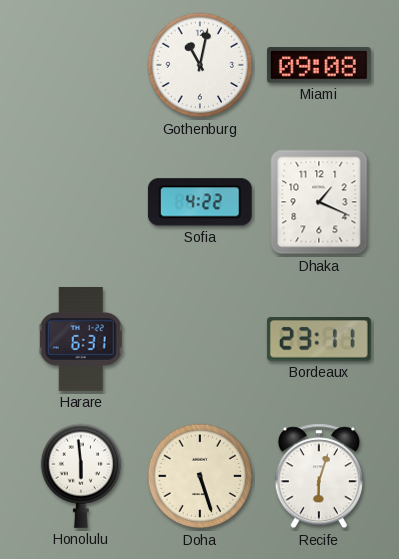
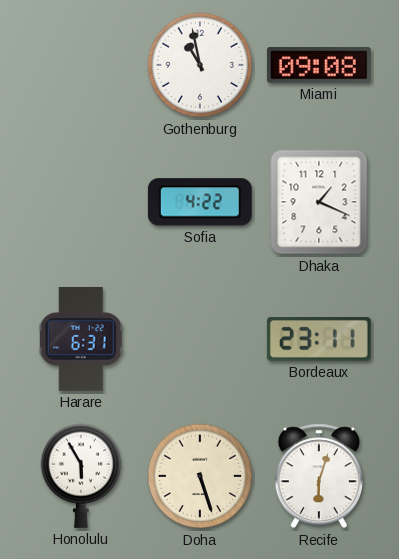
Gothenburg: 11:02 -> 10:58
Honolulu: 5:59 -> 5:55
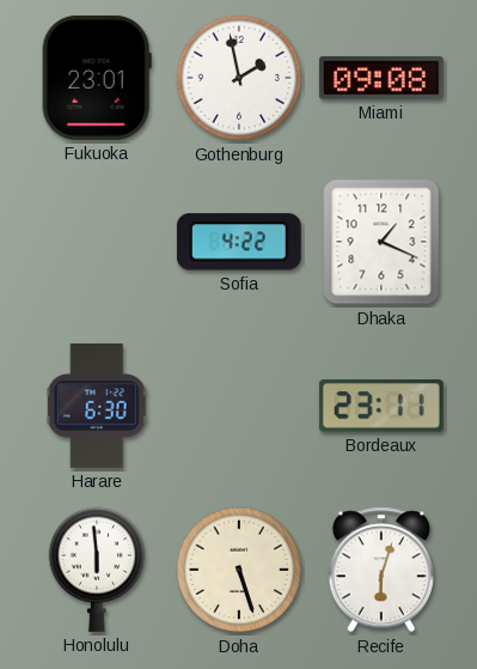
Fukuoka: none -> 23:01
Gothenburg: 10:58 -> 1:58
Harare: 6:31 -> 6:30
Honolulu: 5:55 -> 5:59
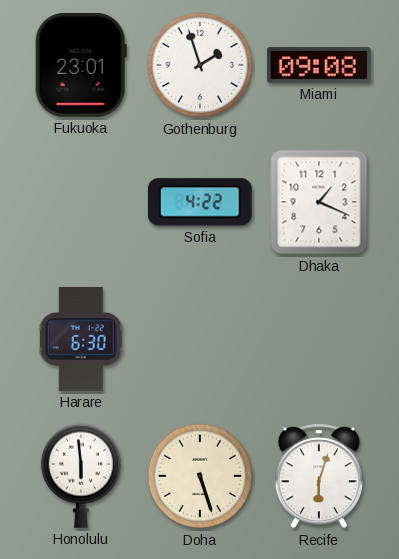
Gothenburg: 1:58 -> 1:57
Bordeaux: 23:11 -> none
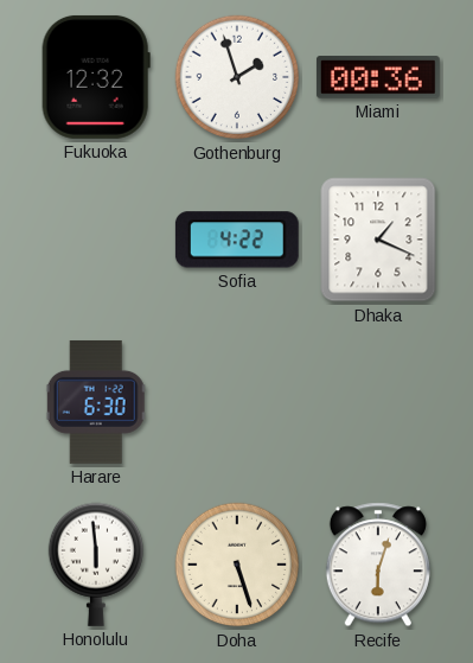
Fukuoka: 23:01 -> 12:32
Miami: 09:08 -> 00:36
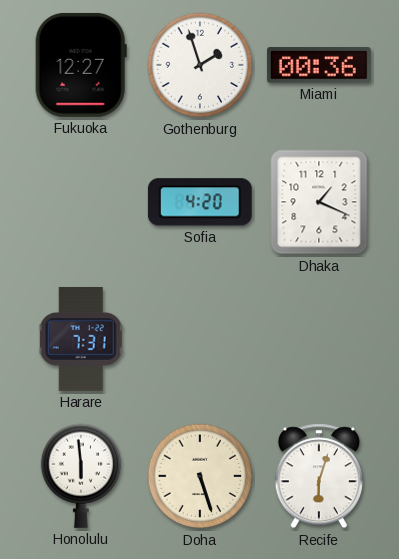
Fukuoka: 12:32 -> 12:27
Sofia: 4:22 -> 4:20
Harare: 6:30 -> 7:31
